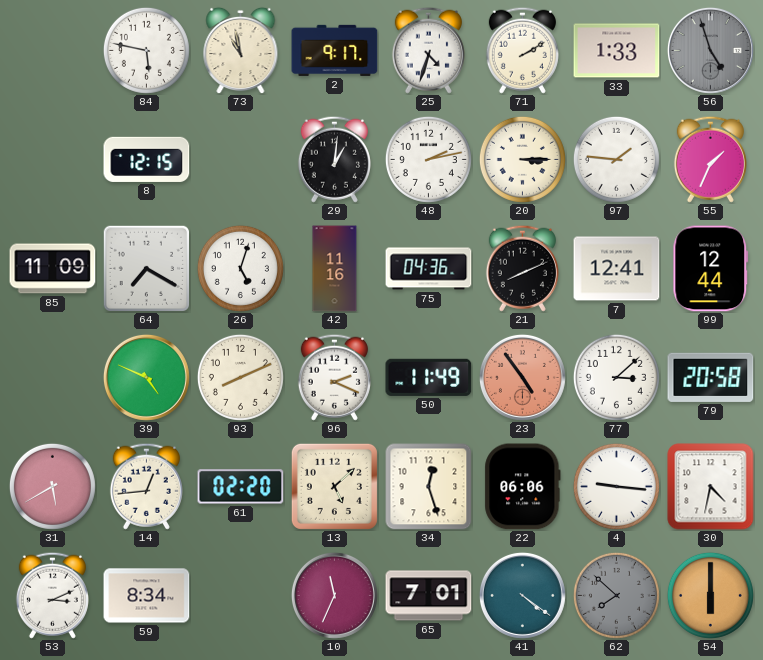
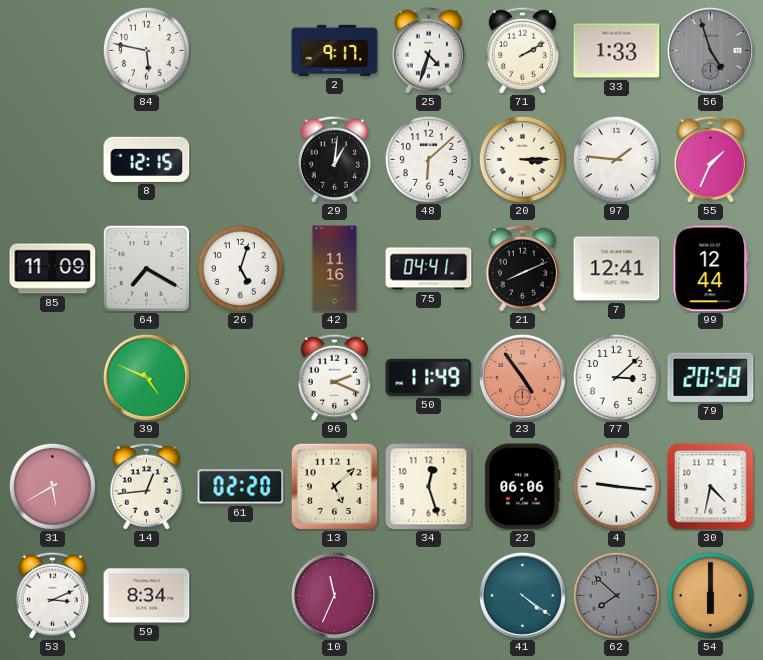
73: 10:58 -> none
48: 2:13 -> 6:08
75: 04:36 -> 04:41
93: 8:11 -> none
65: 7:01 -> none
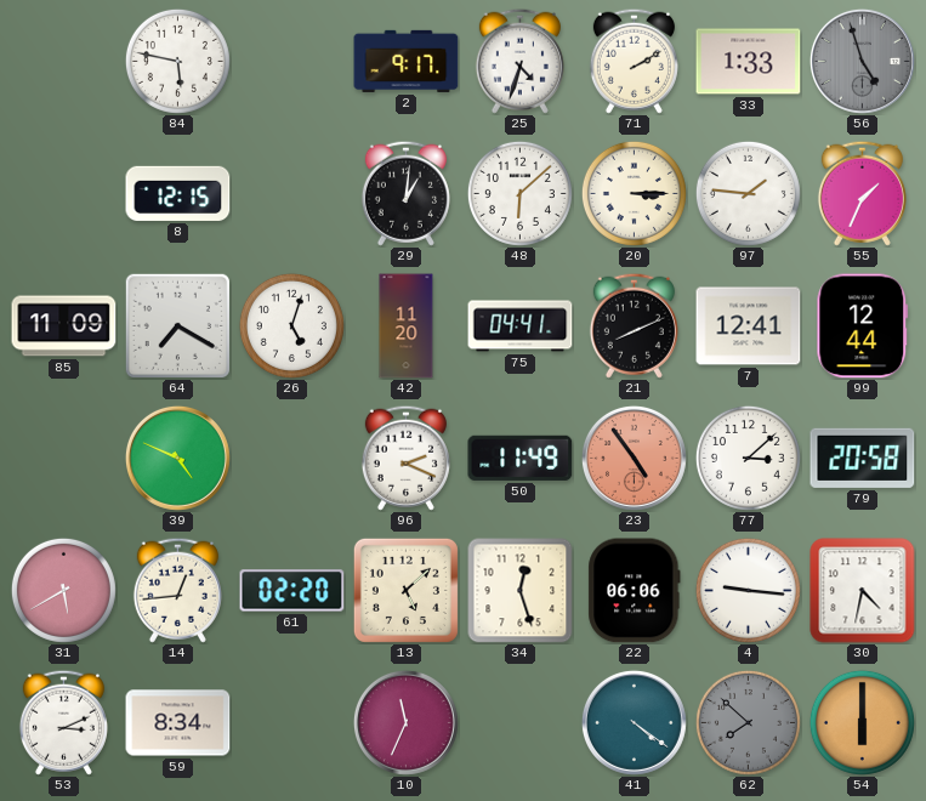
42: 11:16 -> 11:20
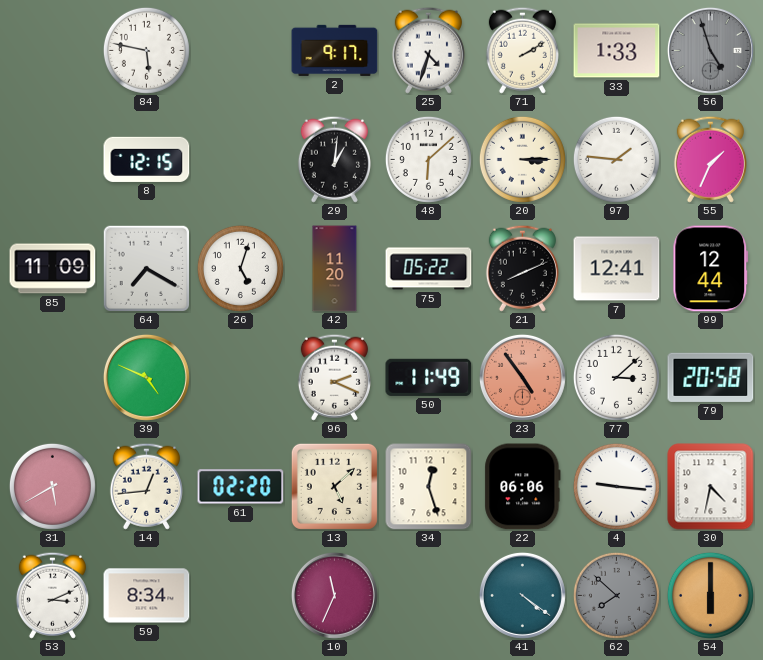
75: 04:41 -> 05:22
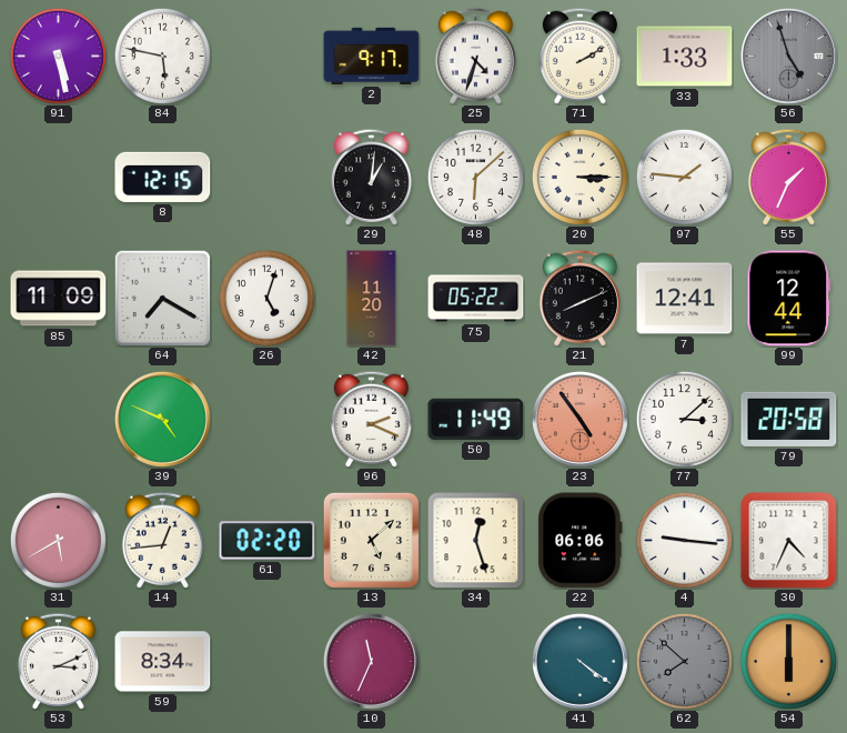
91: none -> 5:28
30: 4:32 -> 4:34
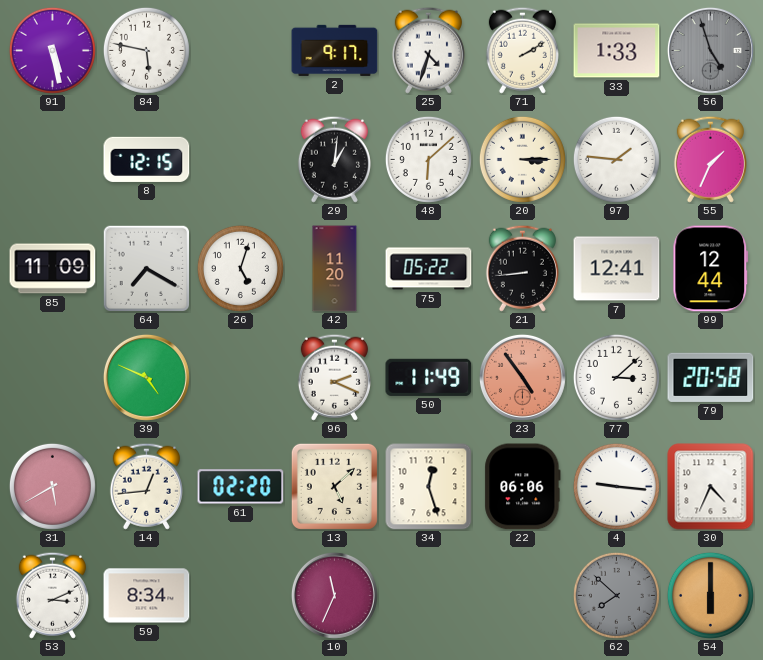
21: 8:11 -> 8:44
41: 4:21 -> none
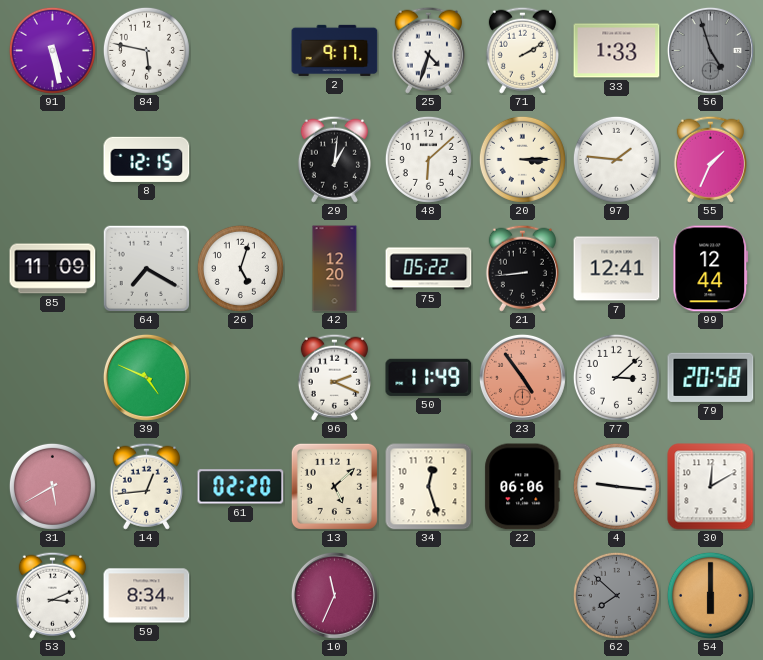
42: 11:20 -> 12:20
30: 4:34 -> 12:10
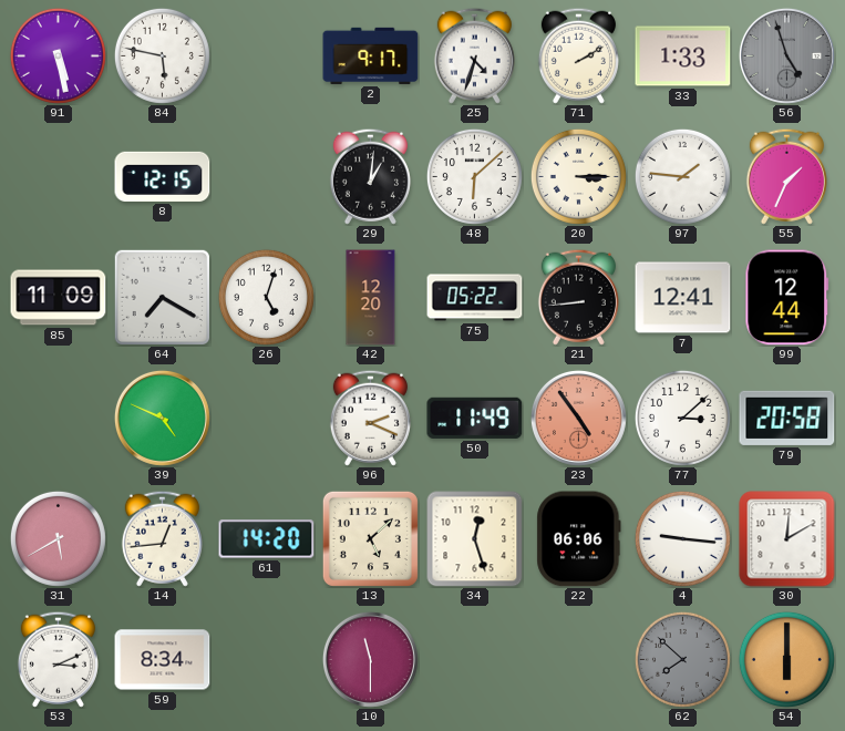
61: 02:20 -> 14:20
10: 11:34 -> 11:30
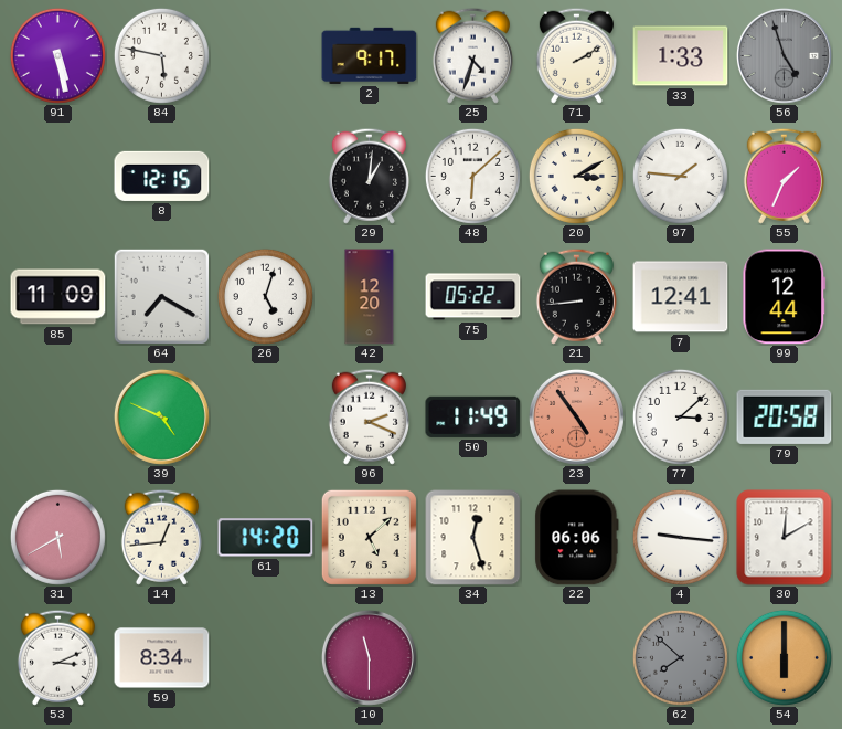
20: 3:15 -> 3:10
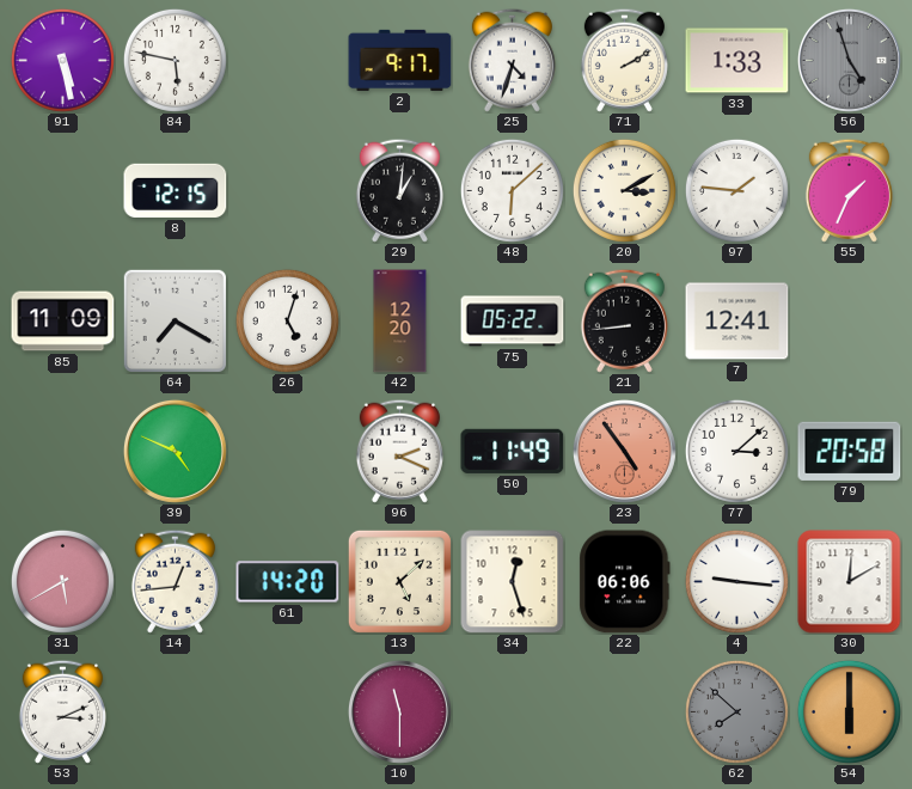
99: 12:44 -> none
59: 8:34 -> none
